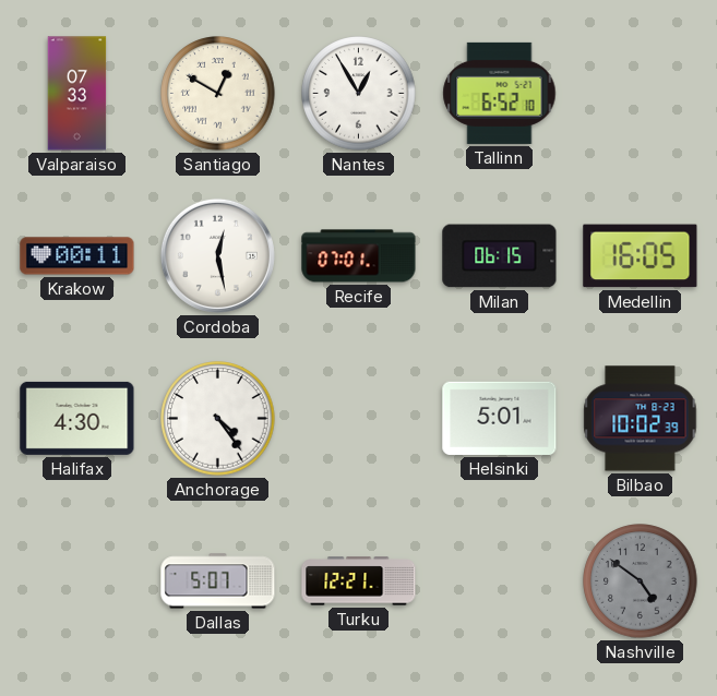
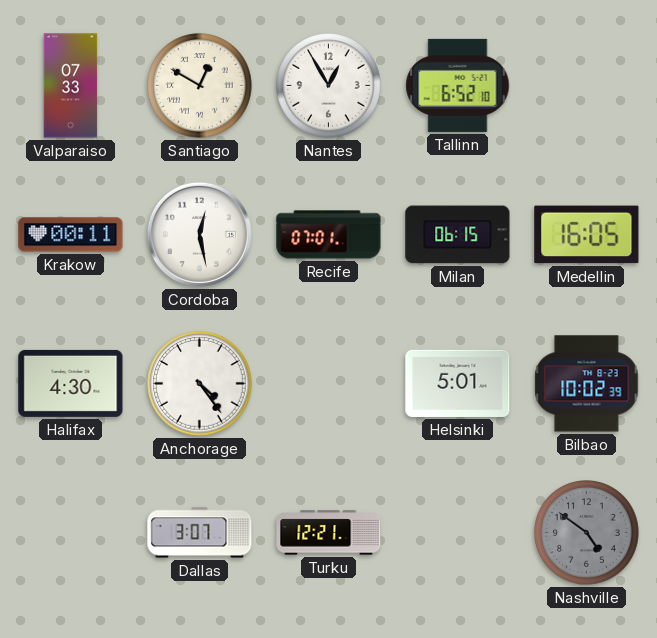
Dallas: 5:07 -> 3:07
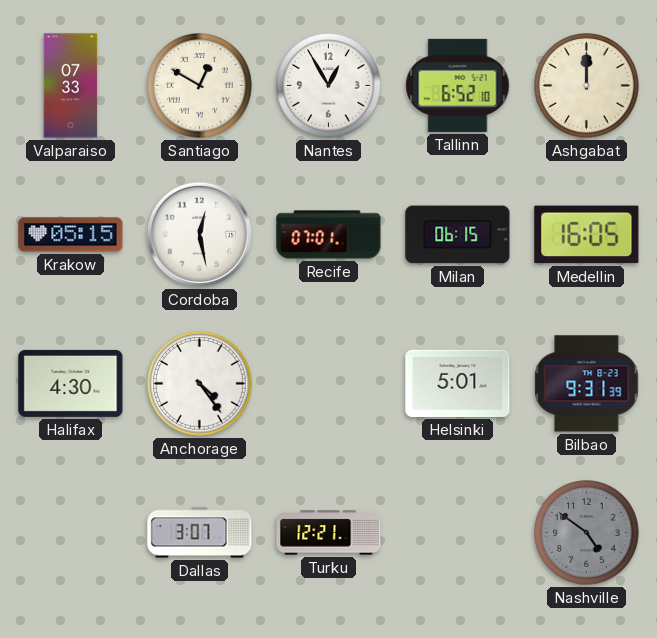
Ashgabat: none -> 12:00
Krakow: 00:11 -> 05:15
Bilbao: 10:02 -> 9:31
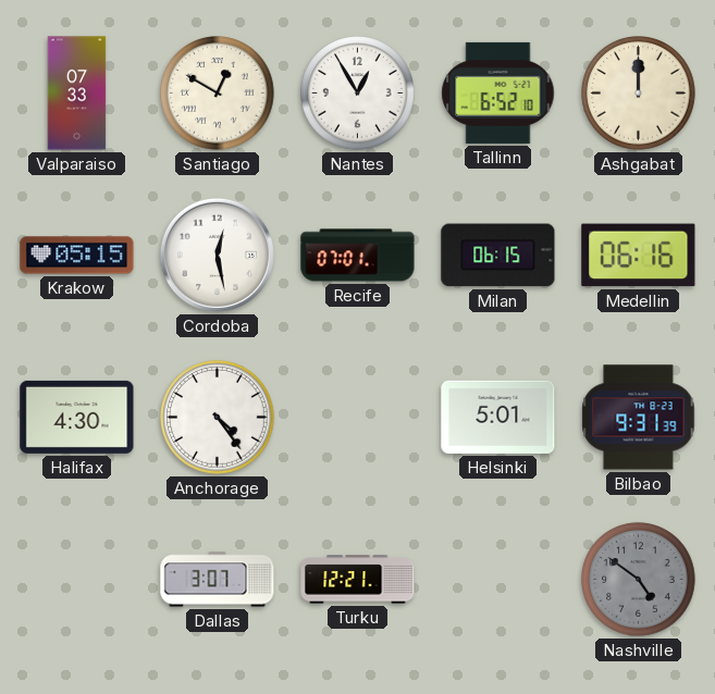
Medellin: 16:05 -> 06:16
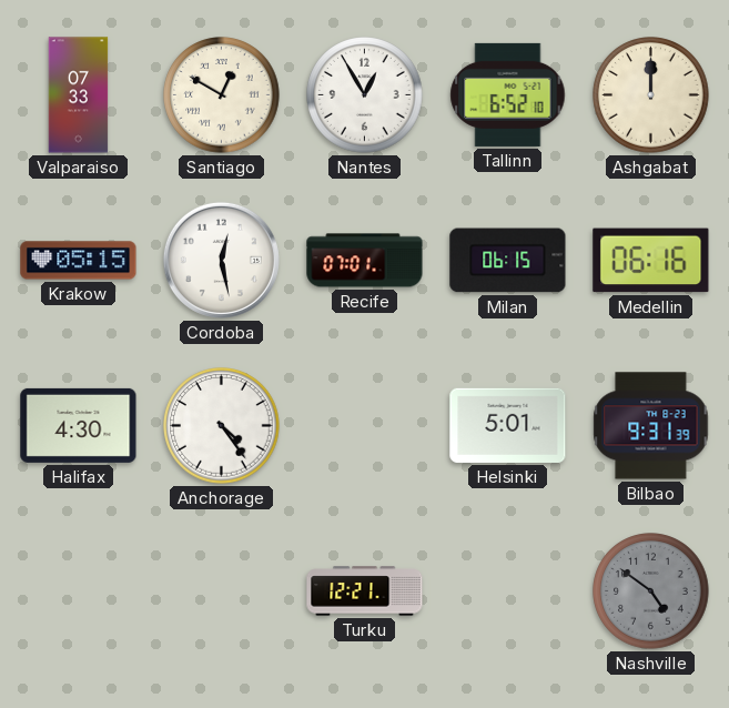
Dallas: 3:07 -> none
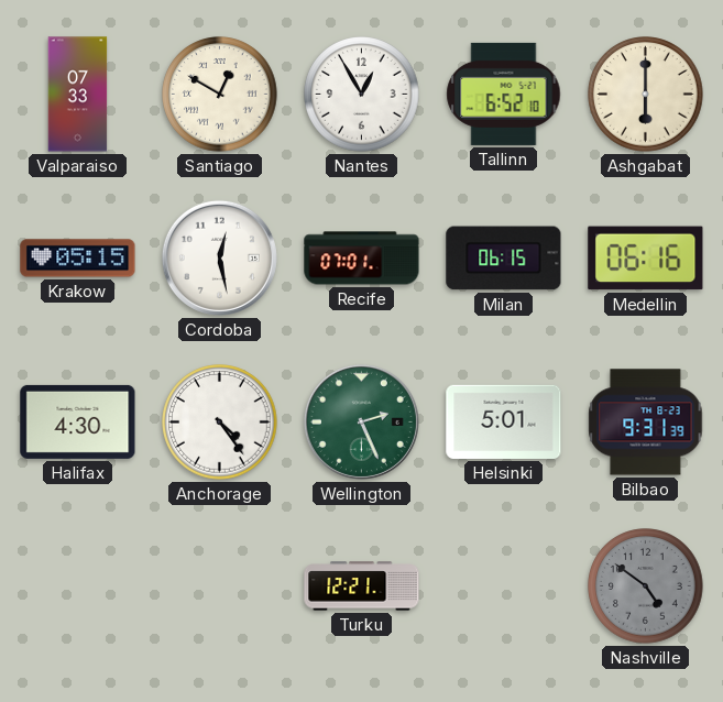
Ashgabat: 12:00 -> 6:00
Wellington: none -> 2:26
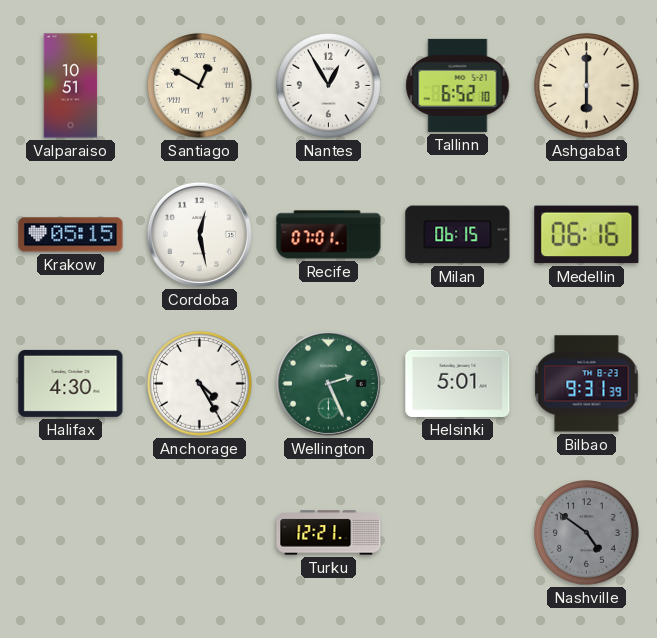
Valparaiso: 07:33 -> 10:51
Anchorage: 4:24 -> 4:25
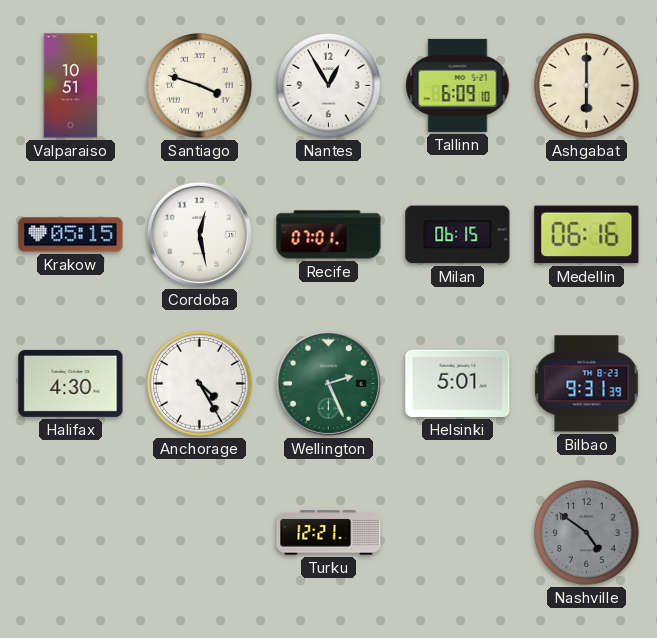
Santiago: 12:50 -> 3:48
Tallinn: 6:52 -> 6:09
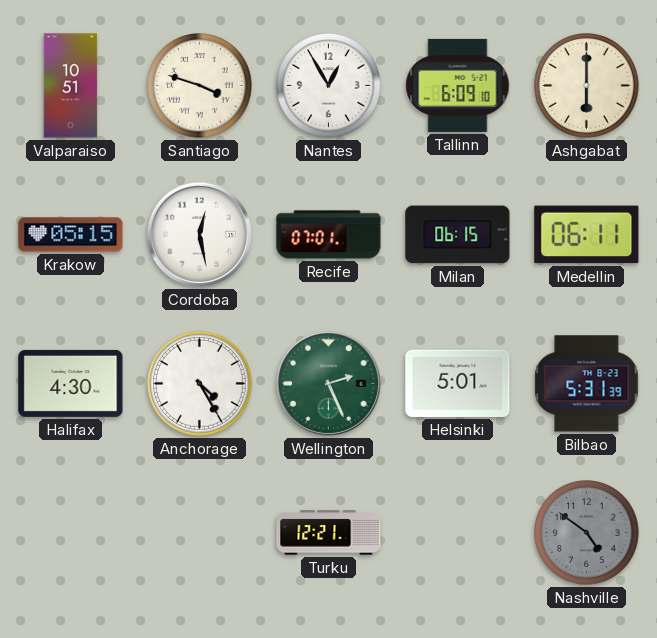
Medellin: 06:16 -> 06:11
Bilbao: 9:31 -> 5:31
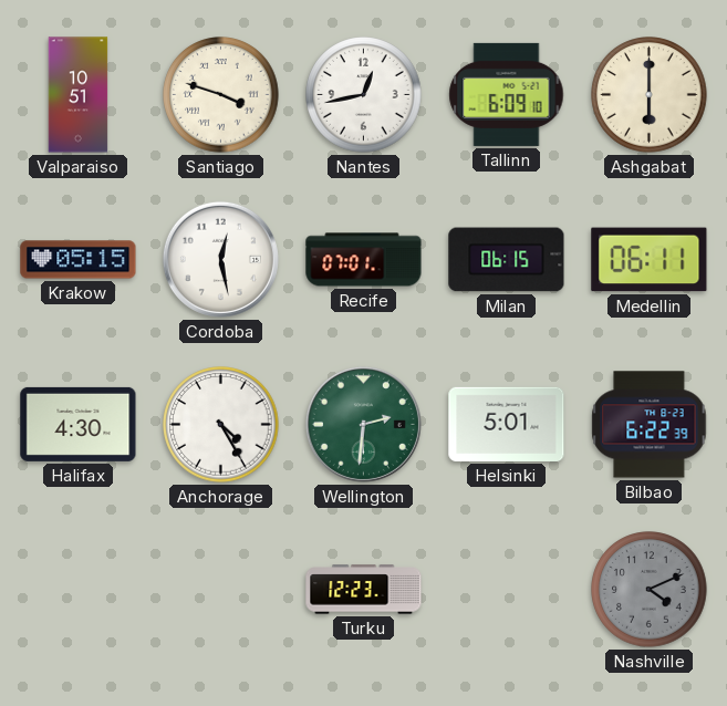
Nantes: 12:55 -> 12:43
Wellington: 2:26 -> 2:31
Bilbao: 5:31 -> 6:22
Turku: 12:21 -> 12:23
Nashville: 4:51 -> 4:11
